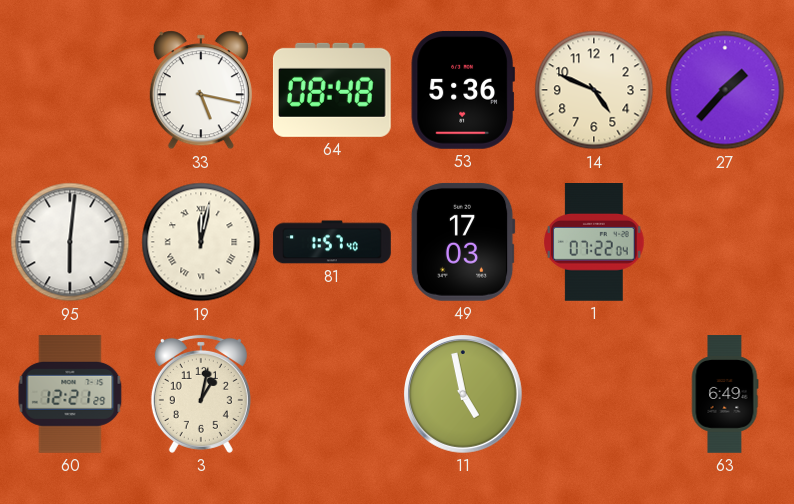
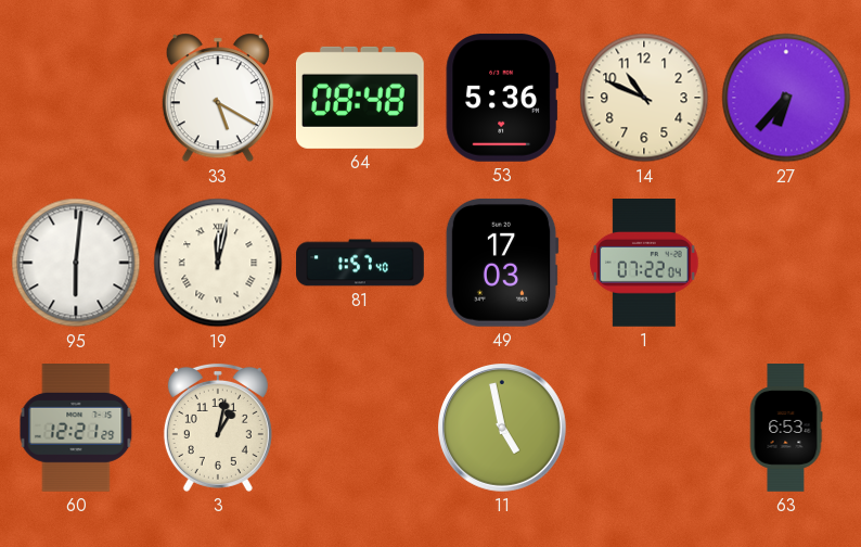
33: 5:17 -> 5:20
14: 4:49 -> 10:49
27: 1:37 -> 6:37
63: 6:49 -> 6:53
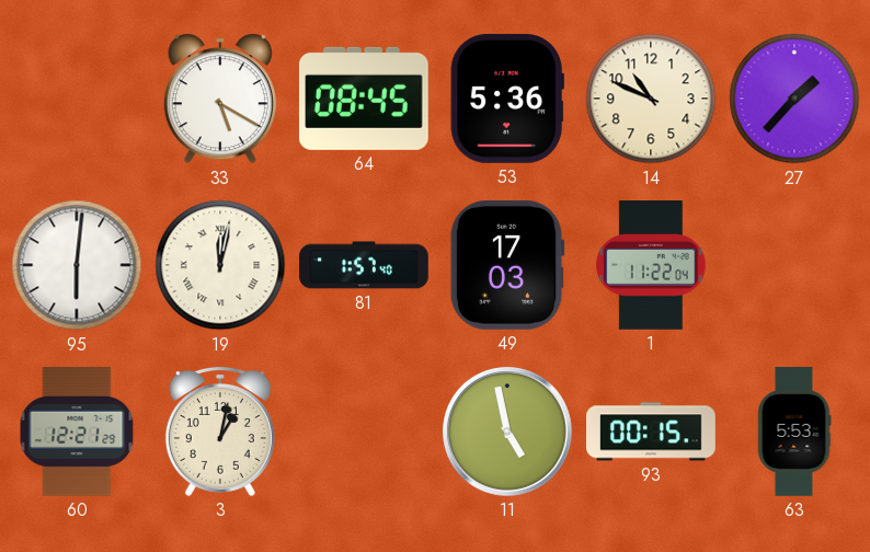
64: 08:48 -> 08:45
27: 6:37 -> 1:37
1: 07:22 -> 11:22
93: none -> 00:15
63: 6:53 -> 5:53
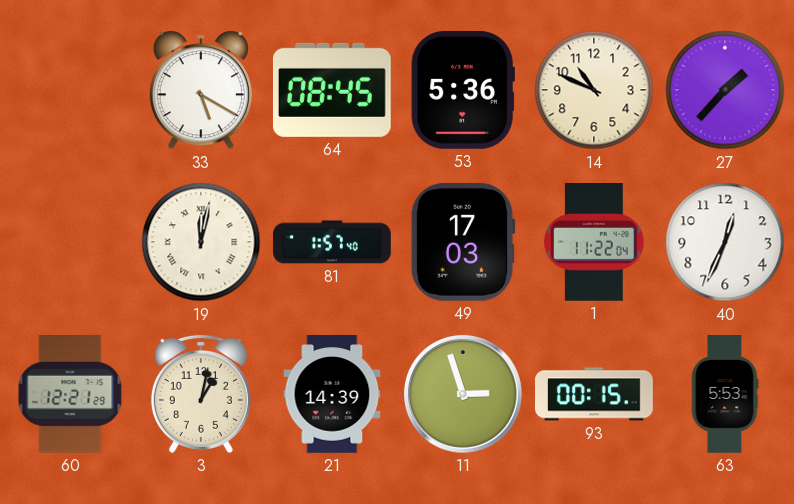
95: 6:01 -> none
40: none -> 12:34
21: none -> 14:39
11: 4:58 -> 2:57
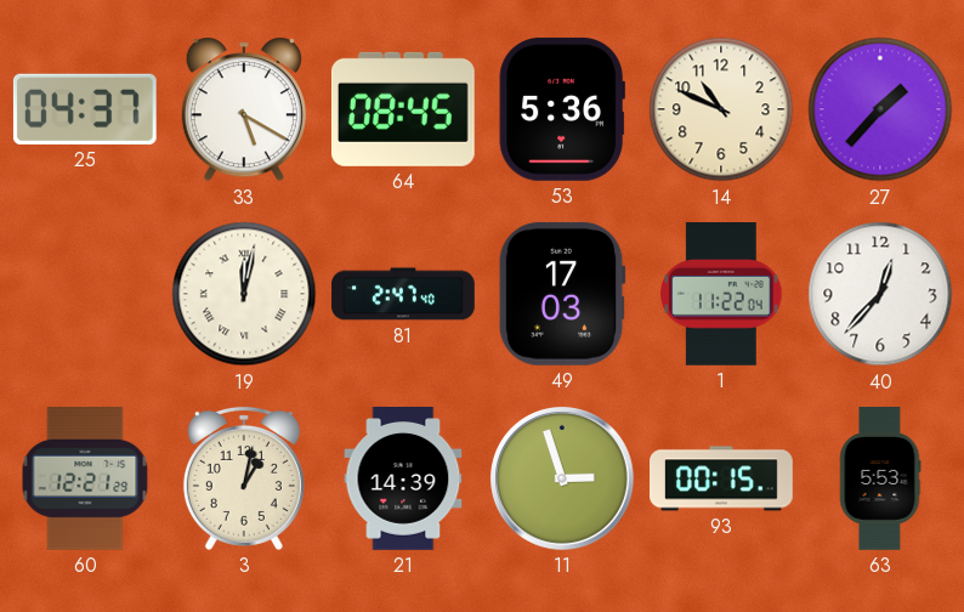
25: none -> 04:37
81: 1:57 -> 2:47
40: 12:34 -> 12:37
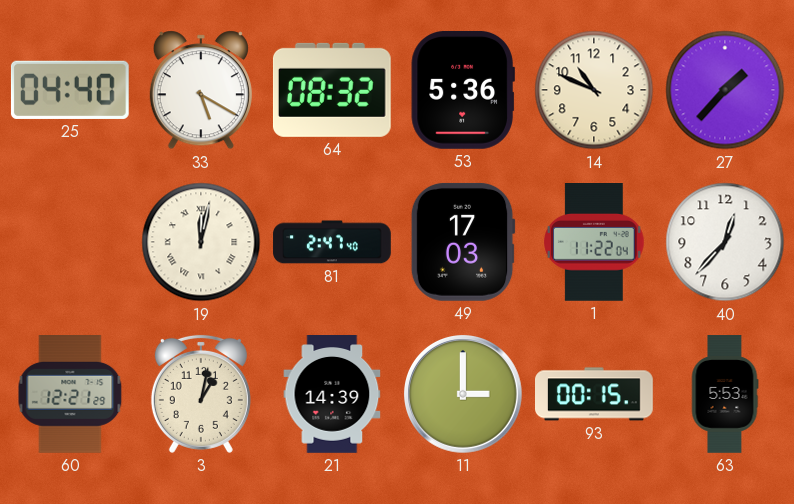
25: 04:37 -> 04:40
64: 08:45 -> 08:32
11: 2:57 -> 3:00
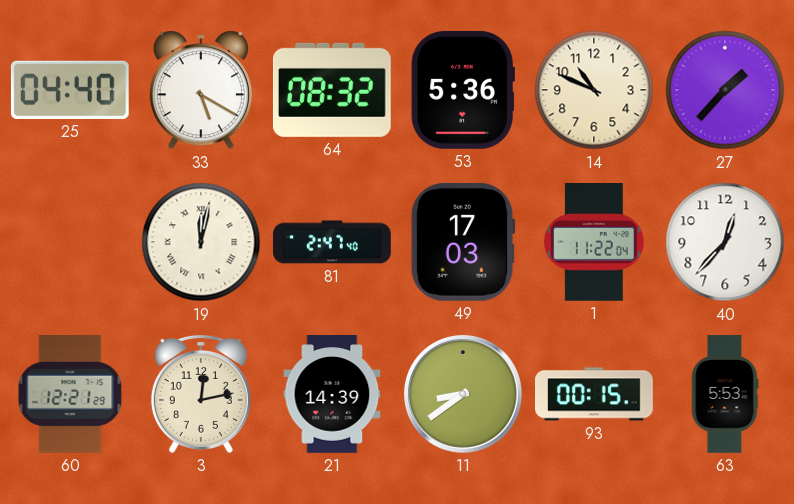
3: 1:02 -> 12:13
11: 3:00 -> 8:39
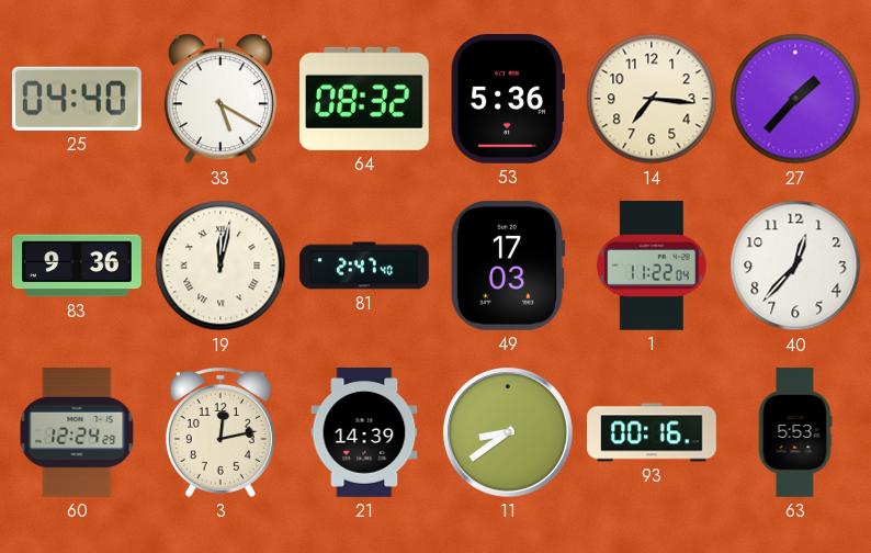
14: 10:49 -> 7:16
83: none -> 9:36
60: 12:21 -> 12:24
93: 00:15 -> 00:16
